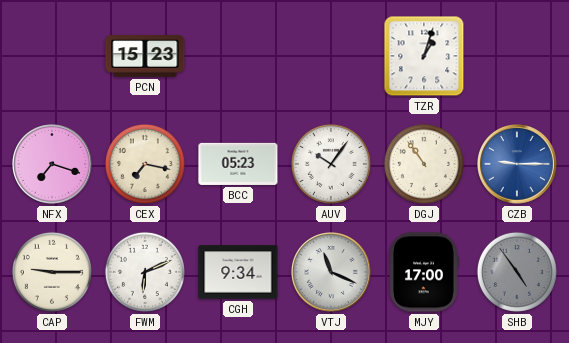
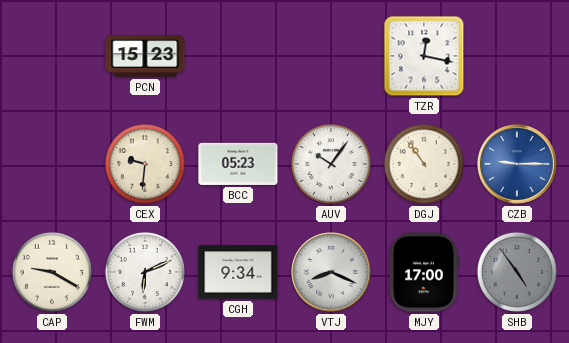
TZR: 1:03 -> 12:17
NFX: 7:18 -> none
CEX: 7:17 -> 9:31
CAP: 9:15 -> 9:20
VTJ: 11:19 -> 8:19
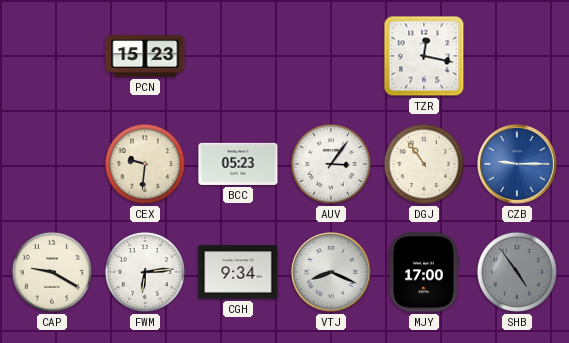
AUV: 10:06 -> 3:06
FWM: 6:11 -> 6:14
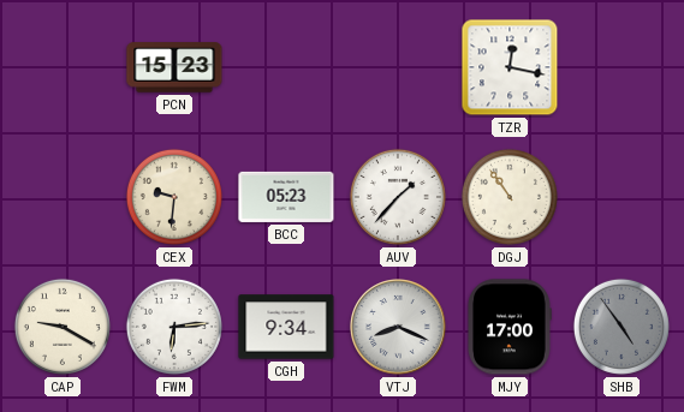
AUV: 3:06 -> 1:37
CZB: 9:15 -> none
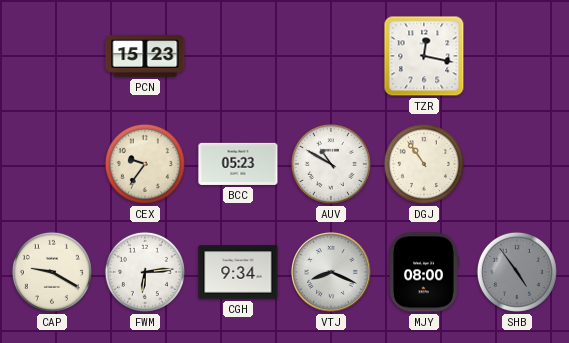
CEX: 9:31 -> 9:36
AUV: 1:37 -> 10:50
MJY: 17:00 -> 08:00
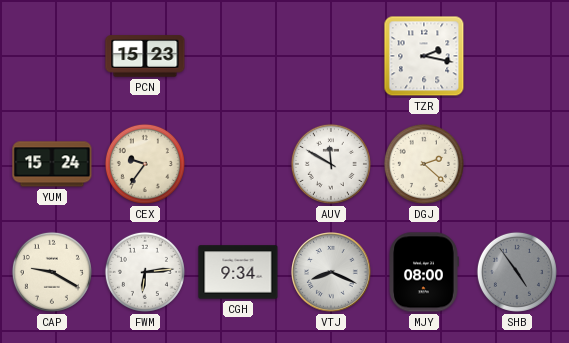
TZR: 12:17 -> 2:17
YUM: none -> 15:24
BCC: 05:23 -> none
AUV: 10:50 -> 11:50
DGJ: 10:54 -> 2:22
